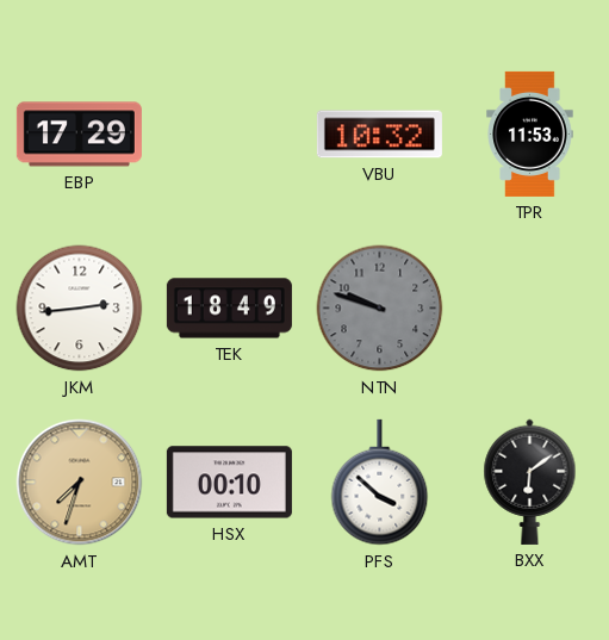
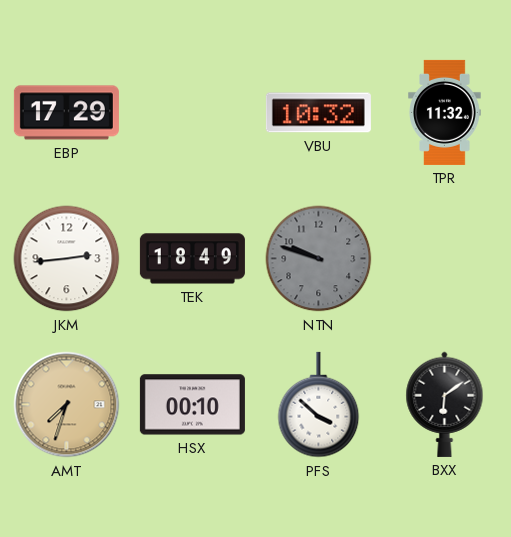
TPR: 11:53 -> 11:32
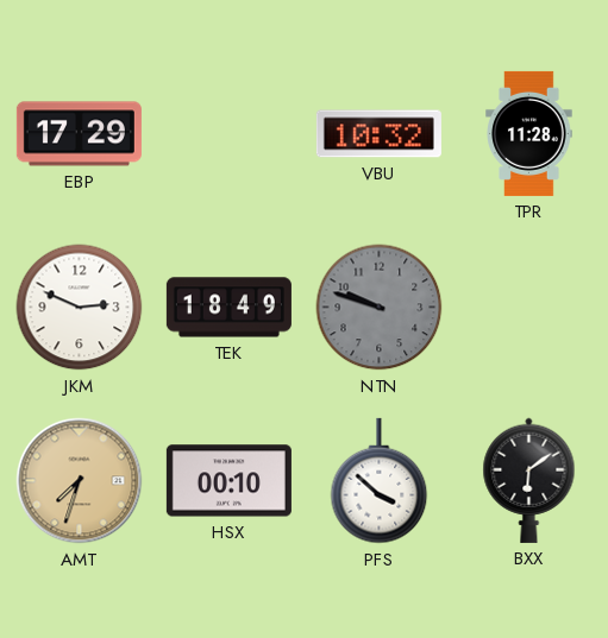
TPR: 11:32 -> 11:28
JKM: 2:44 -> 2:49
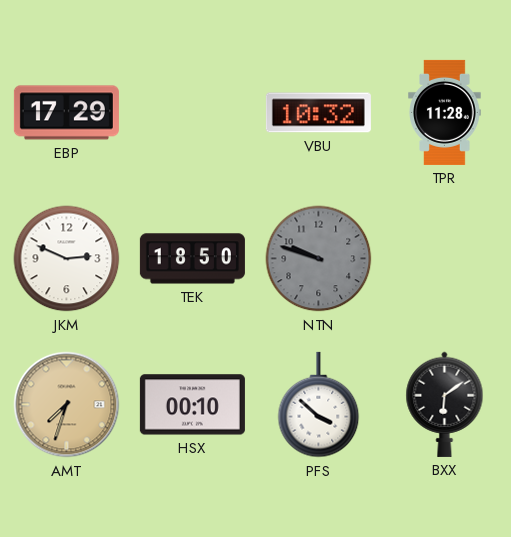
TEK: 18:49 -> 18:50
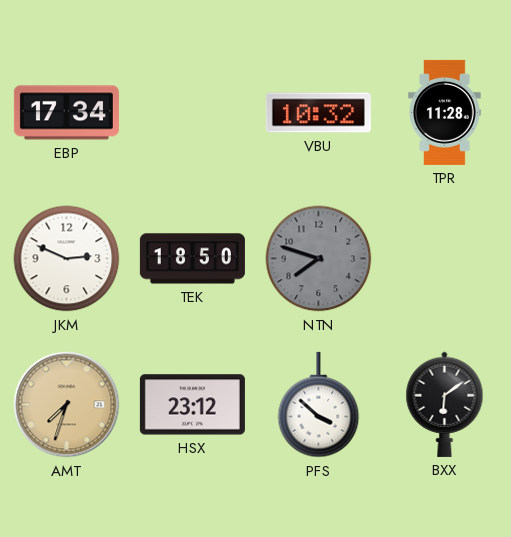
EBP: 17:29 -> 17:34
NTN: 9:48 -> 7:48
HSX: 00:10 -> 23:12
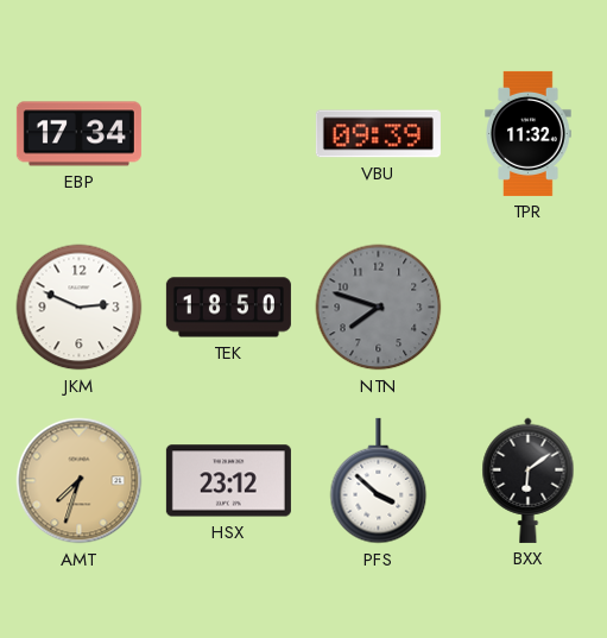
VBU: 10:32 -> 09:39
TPR: 11:28 -> 11:32
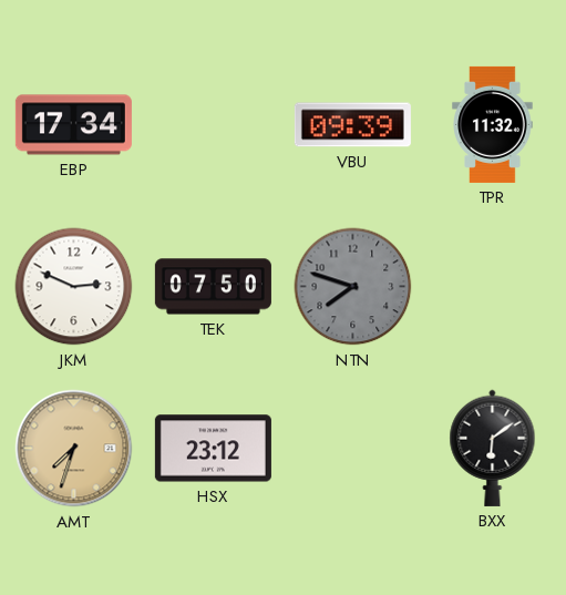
TEK: 18:50 -> 07:50
PFS: 3:52 -> none
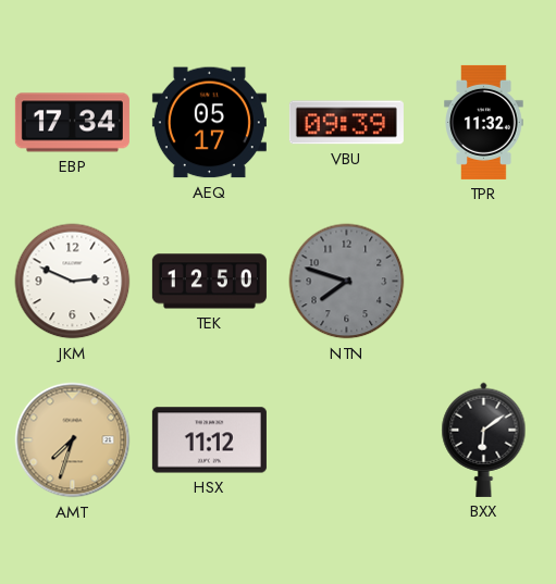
AEQ: none -> 05:17
TEK: 07:50 -> 12:50
HSX: 23:12 -> 11:12
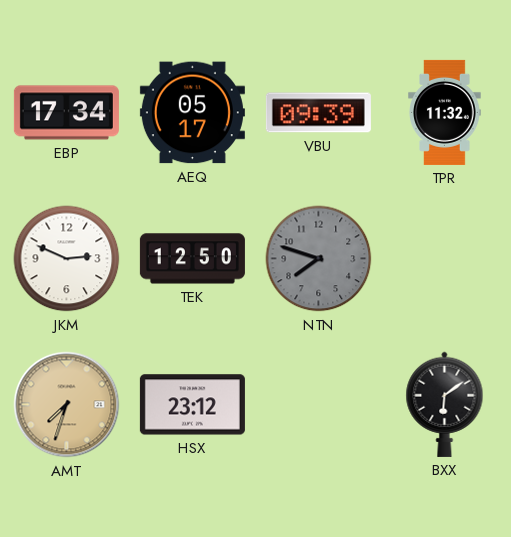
HSX: 11:12 -> 23:12
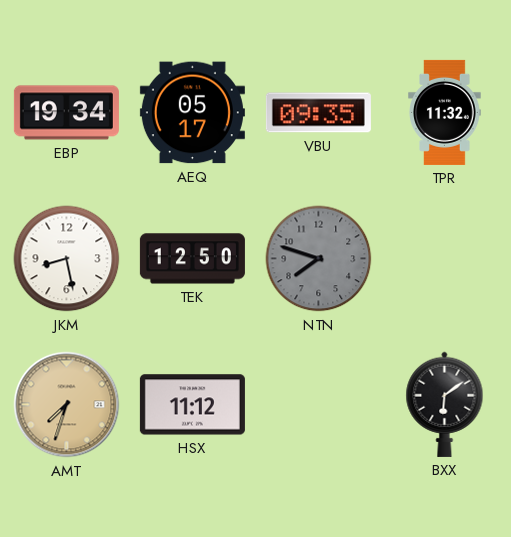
EBP: 17:34 -> 19:34
VBU: 09:39 -> 09:35
JKM: 2:49 -> 8:28
HSX: 23:12 -> 11:12
